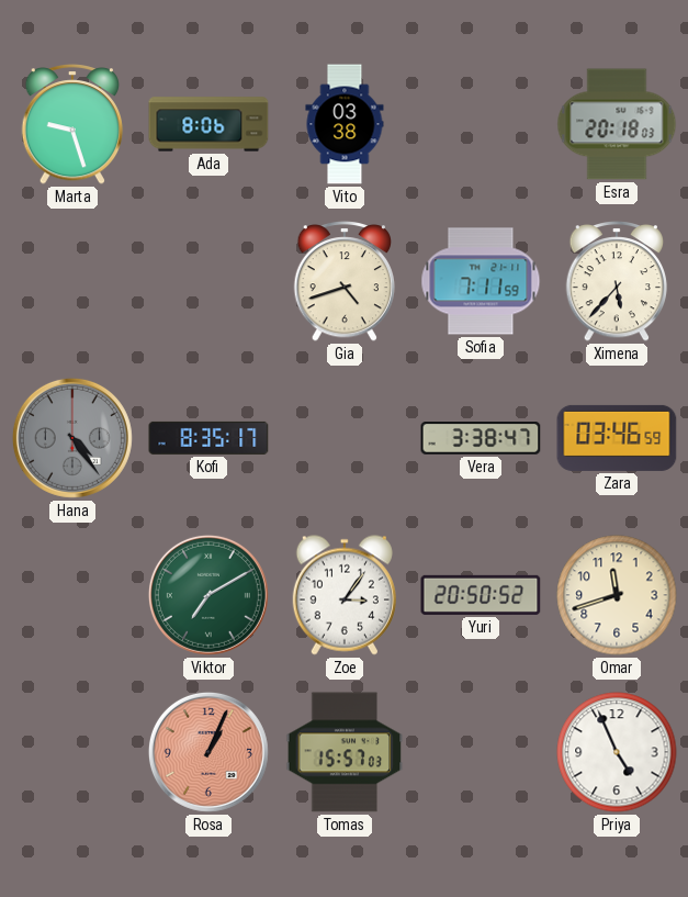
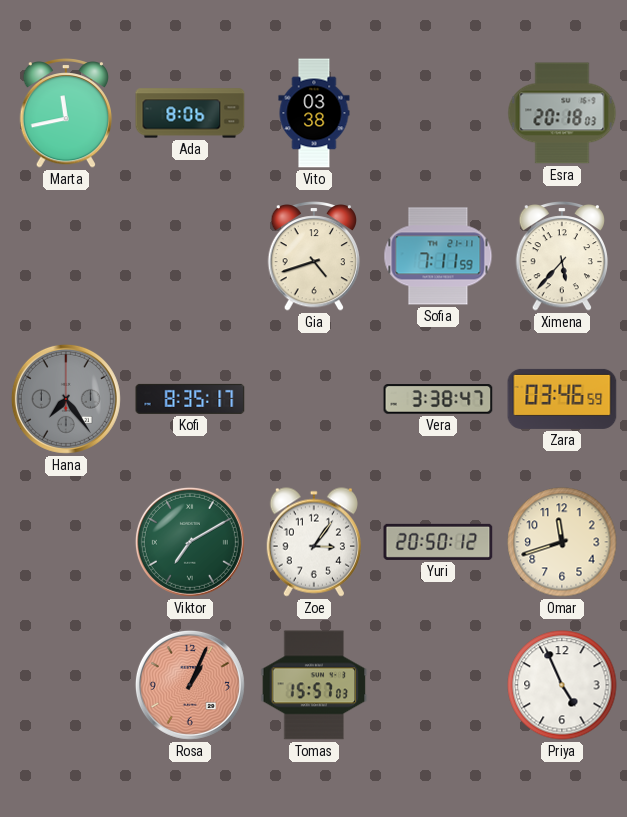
Marta: 9:27 -> 11:43
Hana: 4:24 -> 7:24
Yuri: 20:50:52 -> 20:50:12
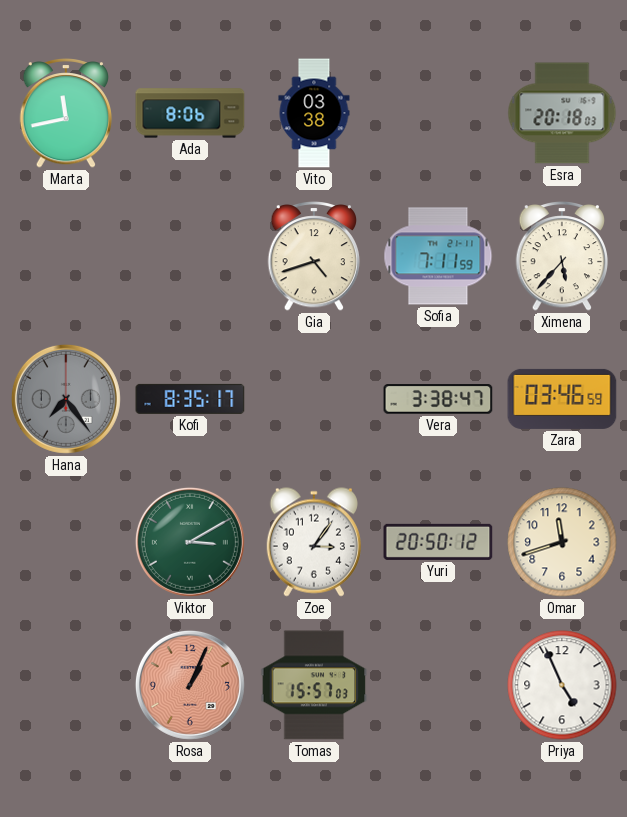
Viktor: 7:10 -> 3:10
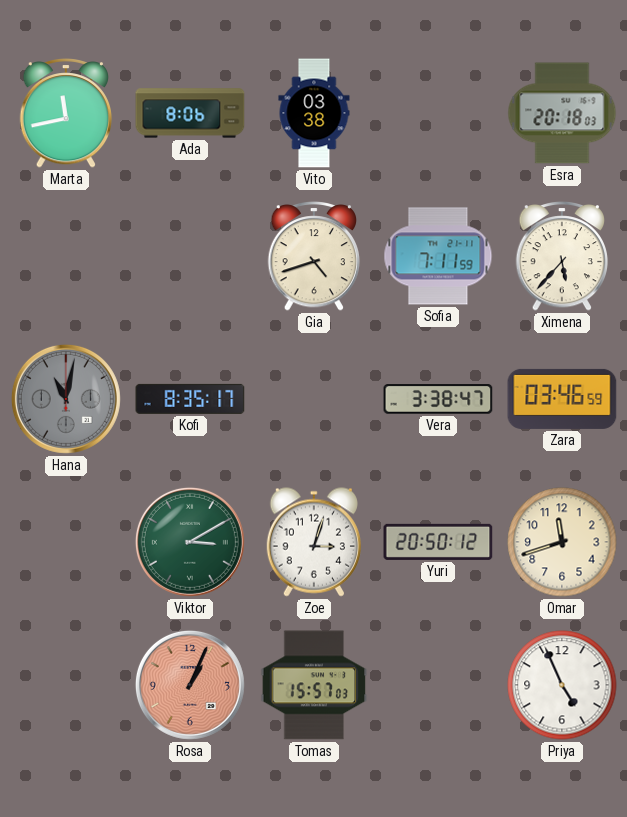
Hana: 7:24 -> 11:02
Zoe: 3:06 -> 3:03
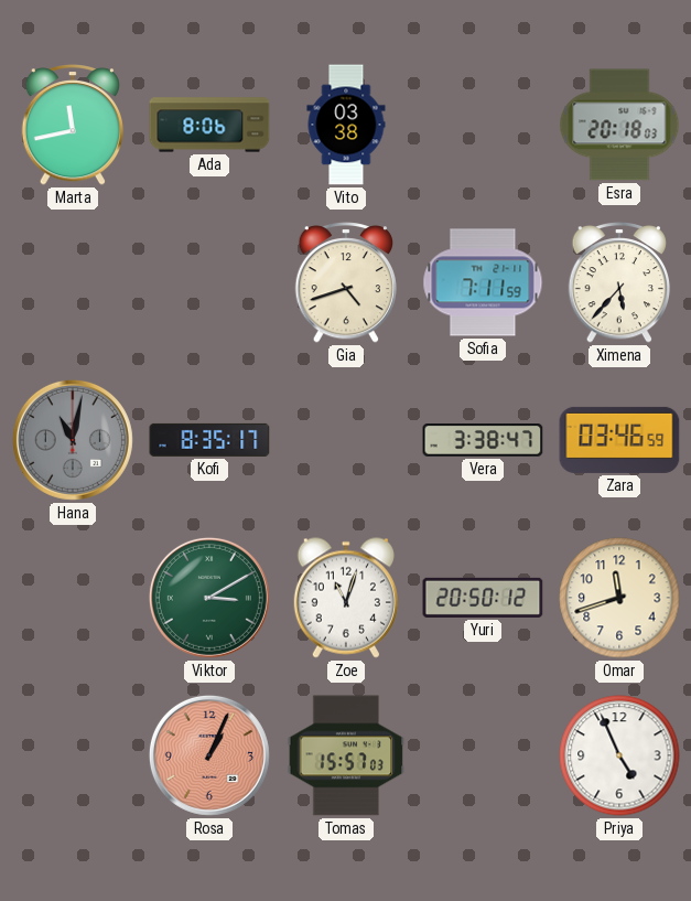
Zoe: 3:03 -> 11:03
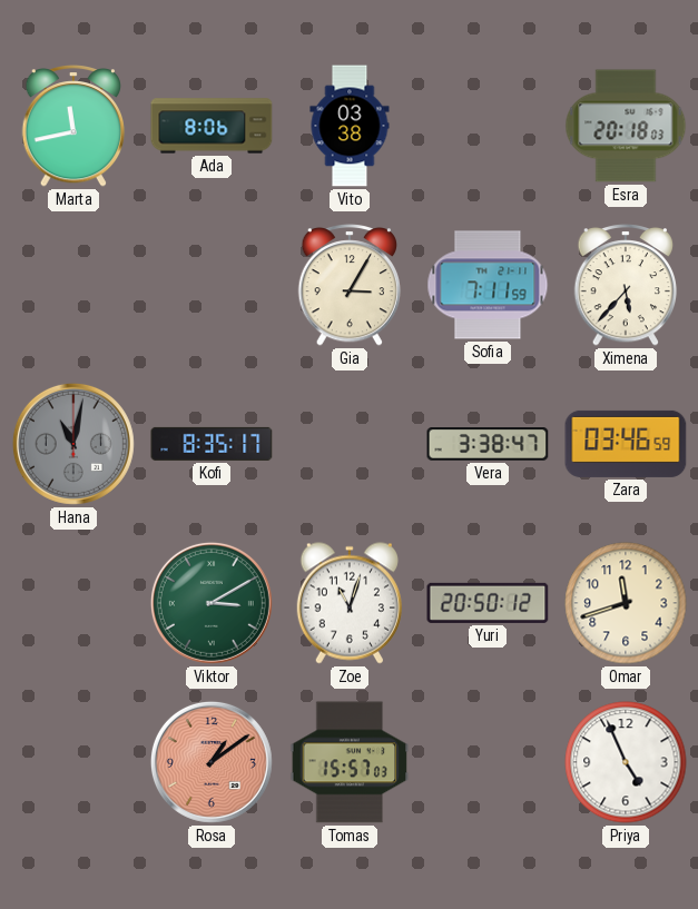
Gia: 4:42 -> 3:05
Rosa: 1:04 -> 1:09
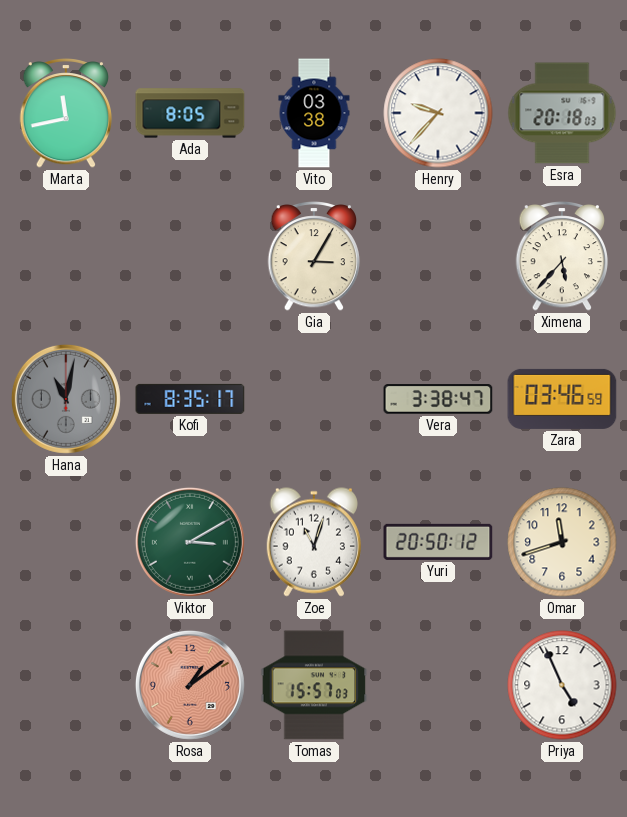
Ada: 8:06 -> 8:05
Henry: none -> 9:37
Sofia: 7:11 -> none
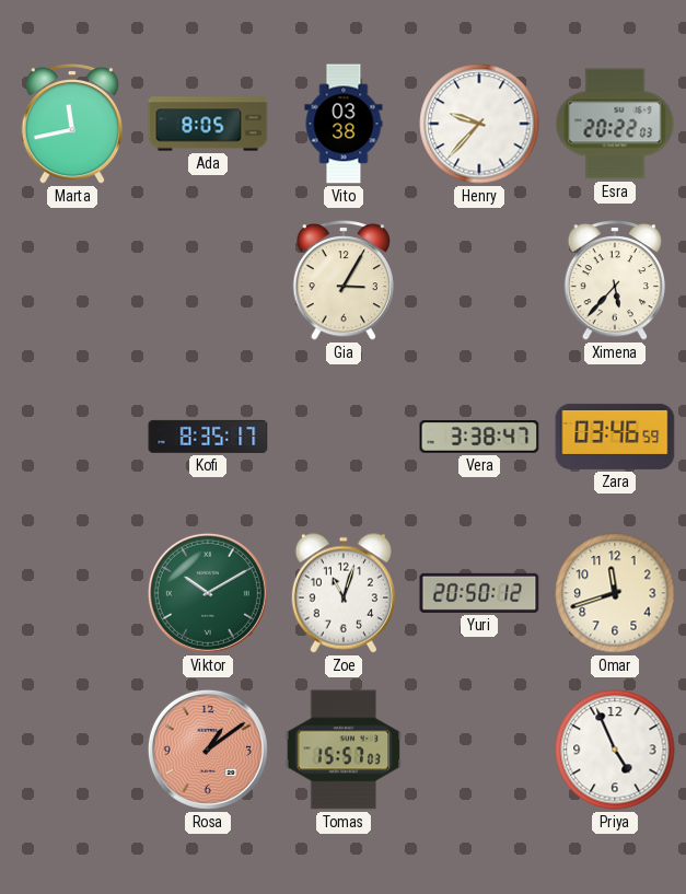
Esra: 20:18 -> 20:22
Hana: 11:02 -> none
Viktor: 3:10 -> 10:10
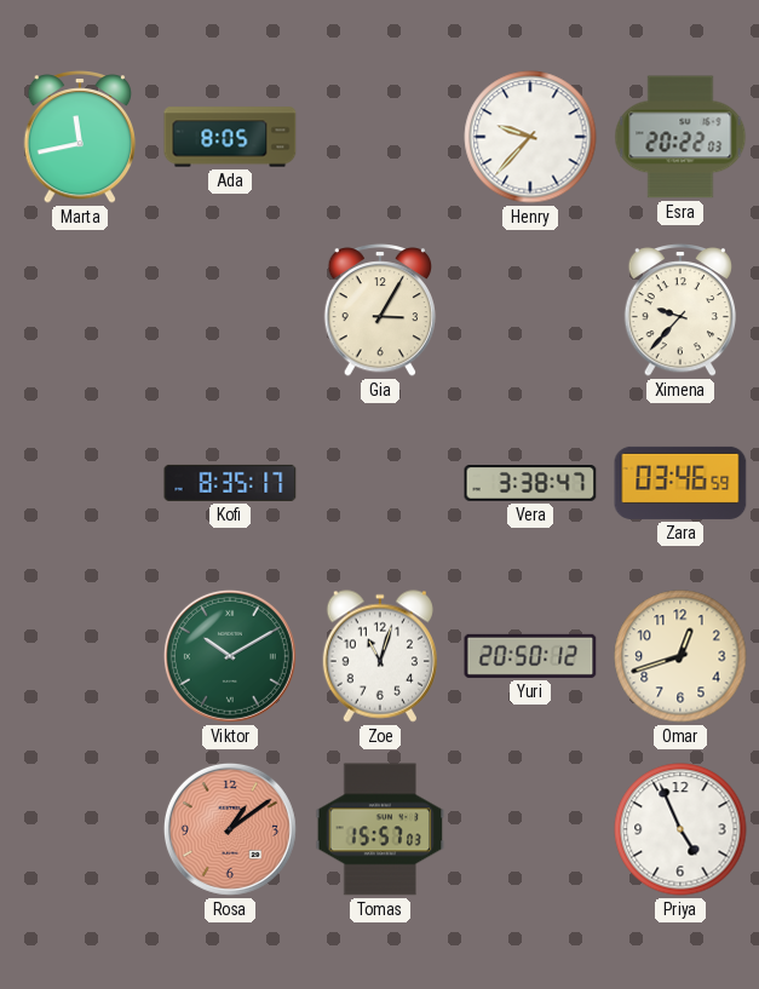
Vito: 03:38 -> none
Ximena: 5:37 -> 9:37
Omar: 11:42 -> 12:42
